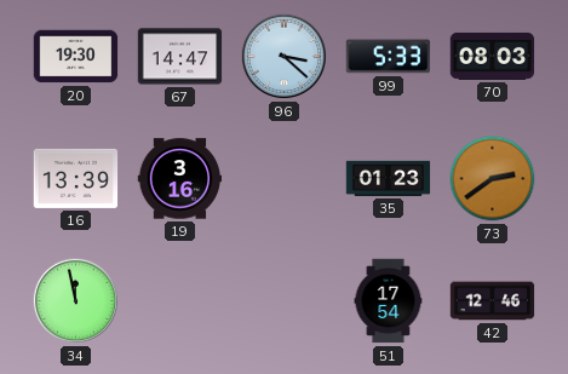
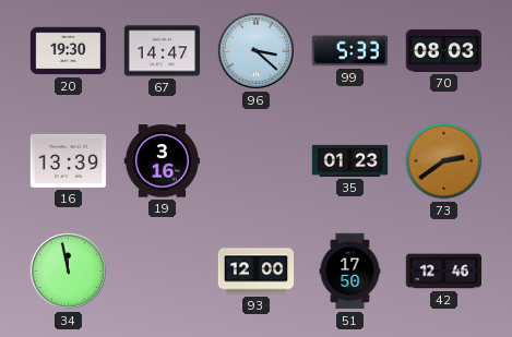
93: none -> 12:00
51: 17:54 -> 17:50
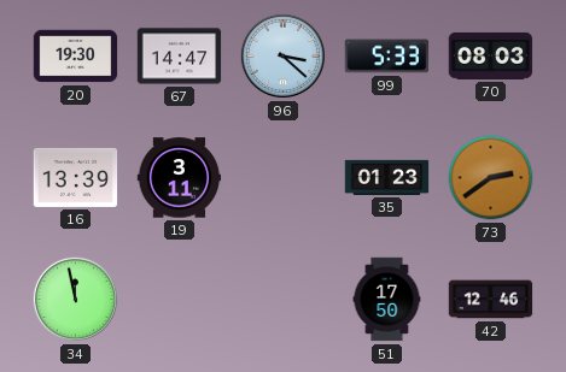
19: 3:16 -> 3:11
93: 12:00 -> none
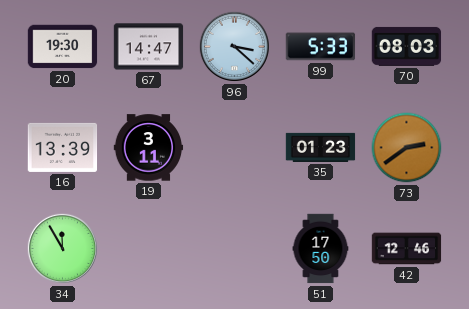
34: 11:58 -> 11:55
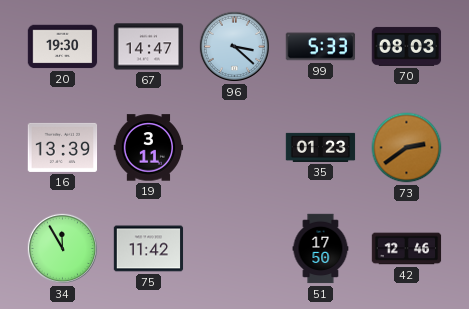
75: none -> 11:42
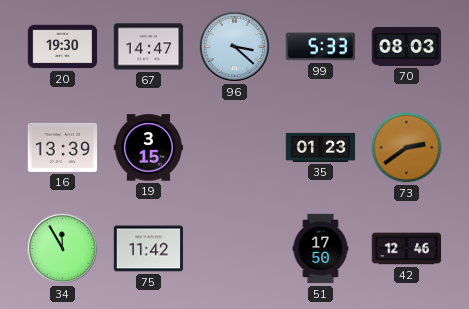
19: 3:11 -> 3:15
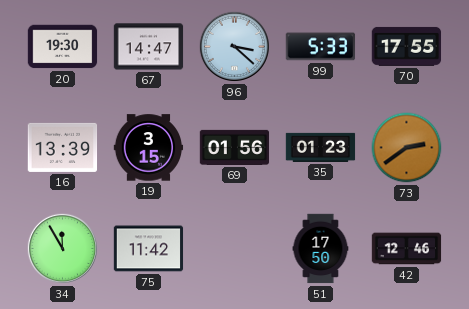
70: 08:03 -> 17:55
69: none -> 01:56
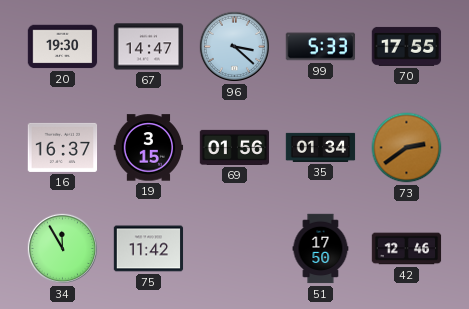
16: 13:39 -> 16:37
35: 01:23 -> 01:34
